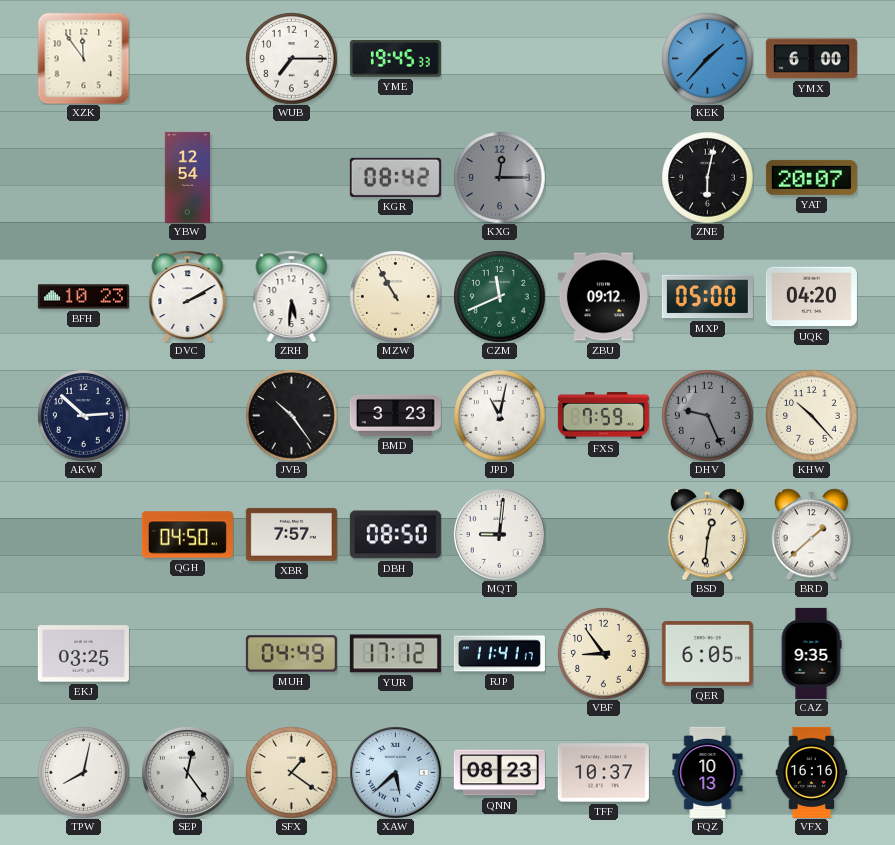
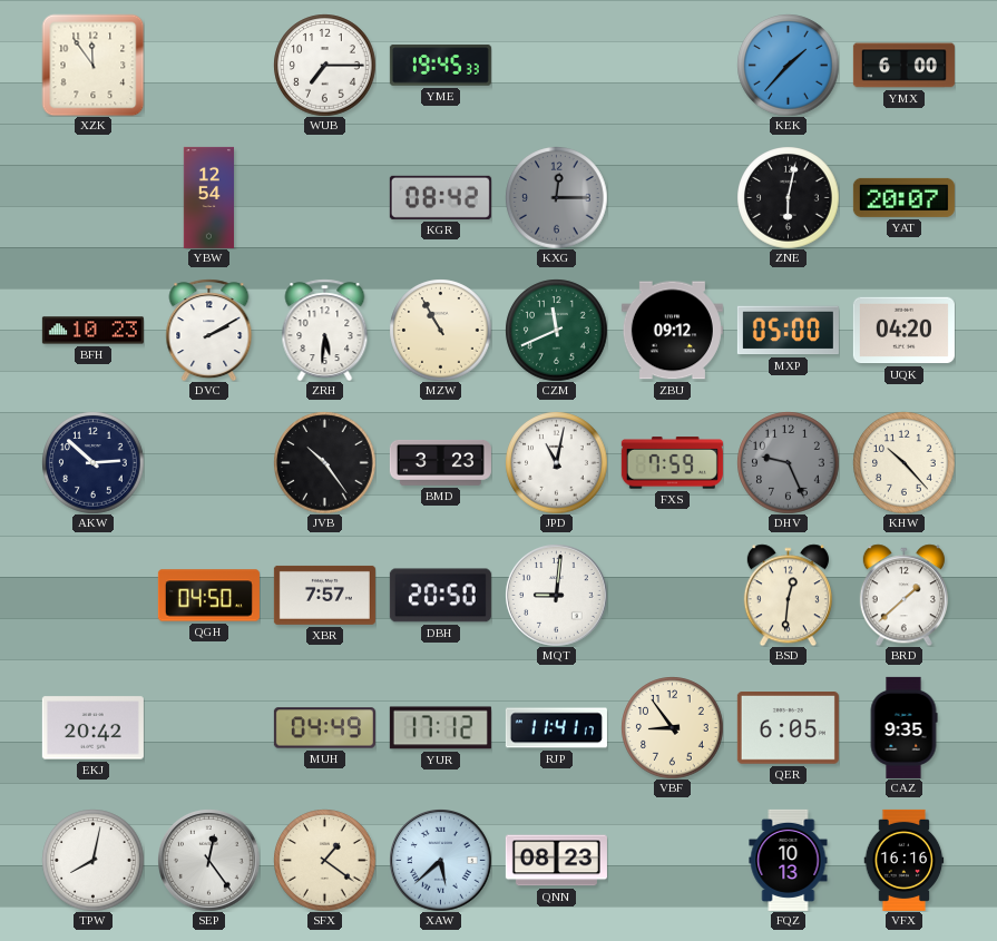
DBH: 08:50 -> 20:50
EKJ: 03:25 -> 20:42
TFF: 10:37 -> none
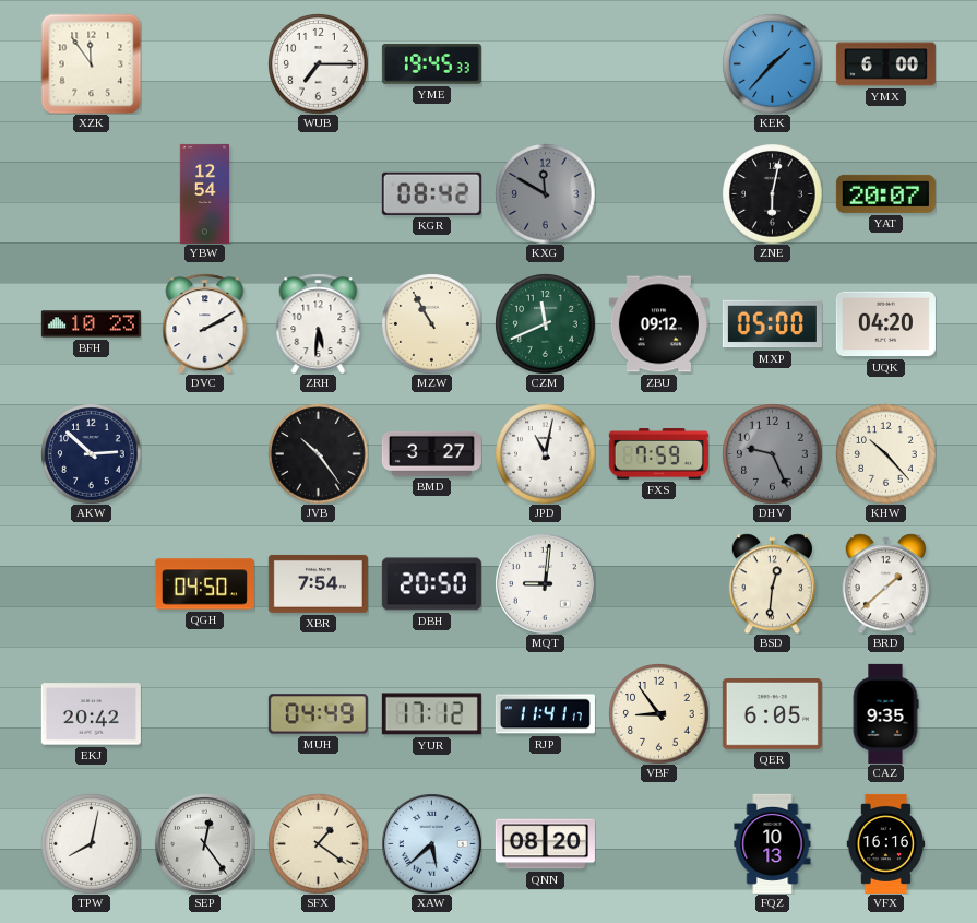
KXG: 12:15 -> 11:50
BMD: 3:23 -> 3:27
XBR: 7:57 -> 7:54
QNN: 08:23 -> 08:20
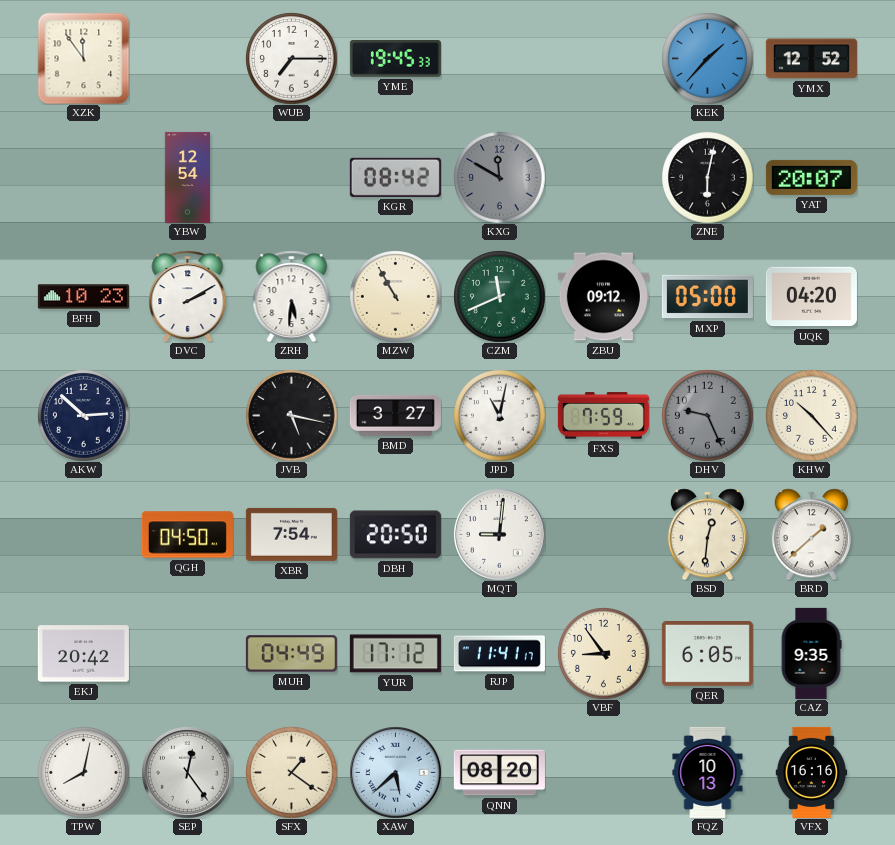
YMX: 6:00 -> 12:52
JVB: 10:24 -> 5:17
